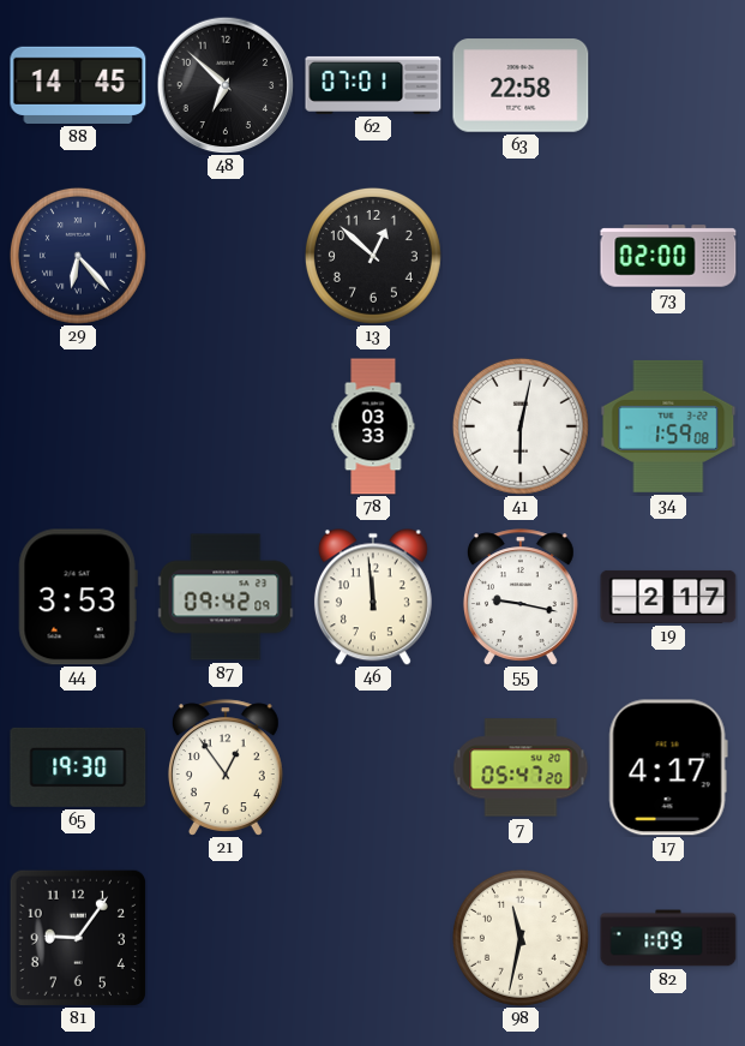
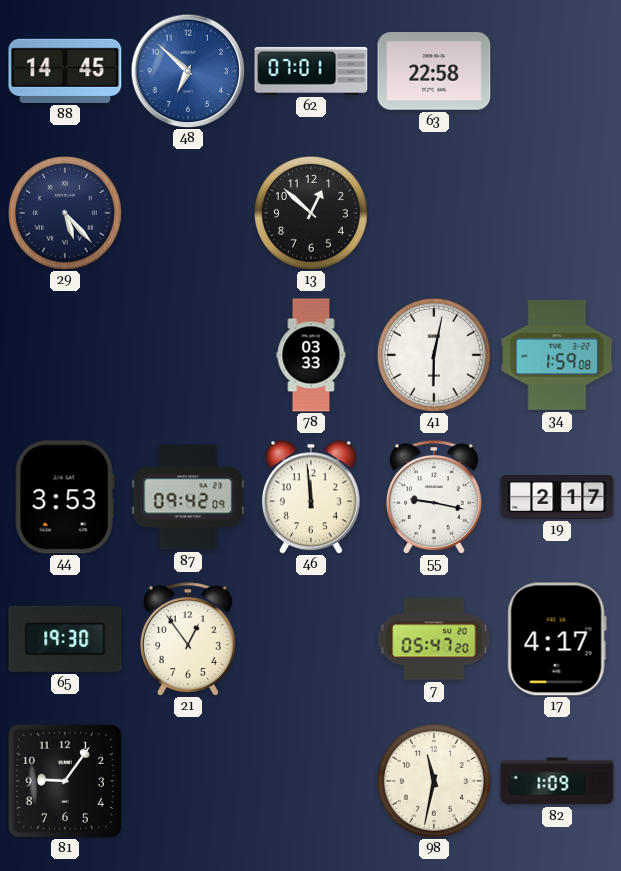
48 dial: black -> blue
29: 6:23 -> 5:23
73: 02:00 -> none
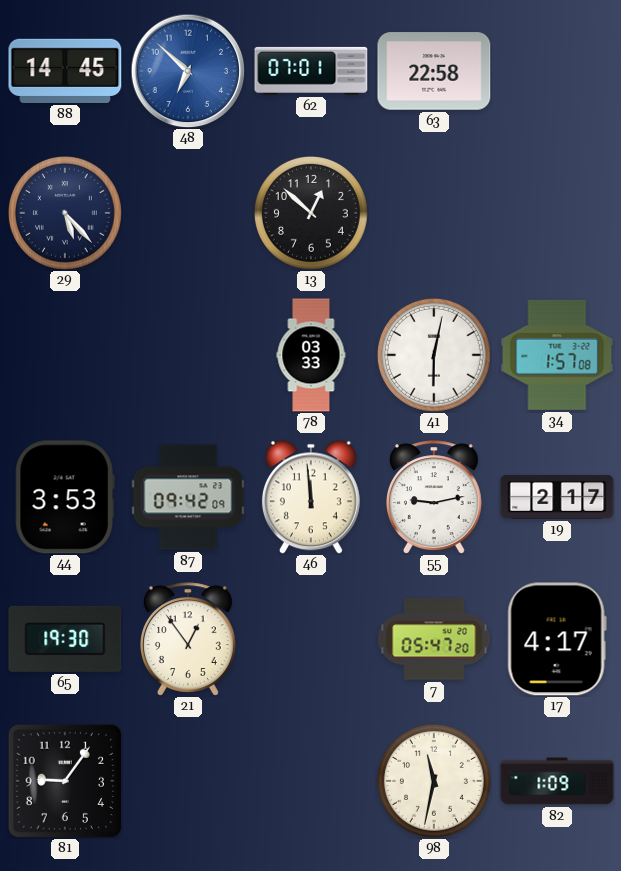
34: 1:59 -> 1:57
55: 9:17 -> 9:13
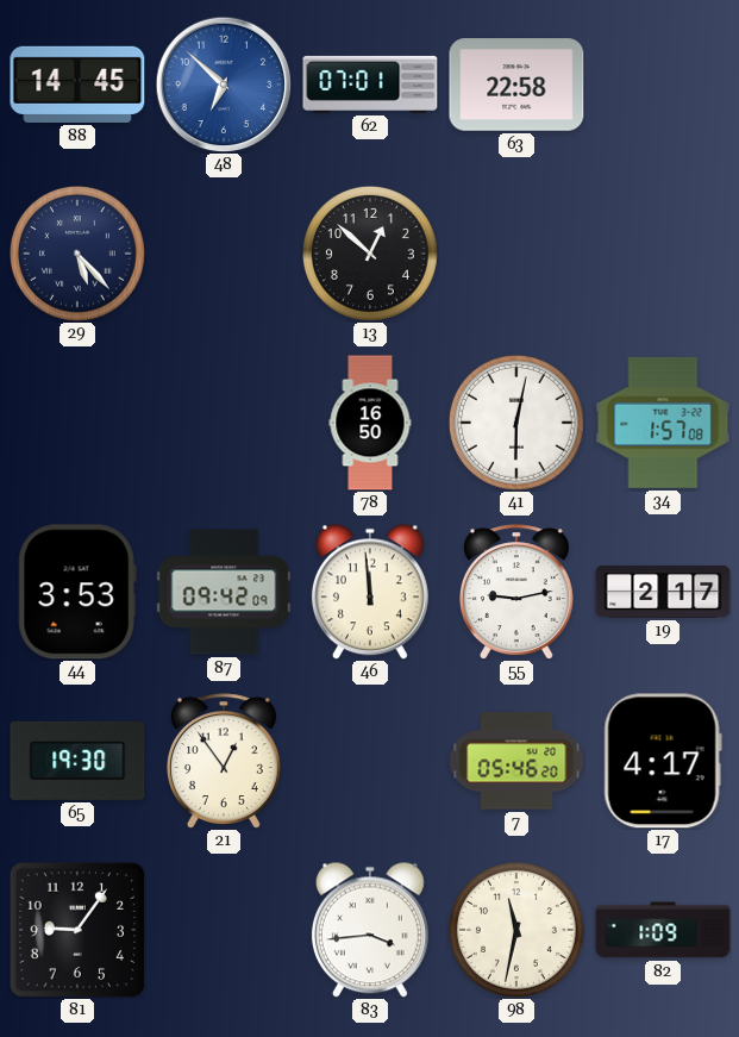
78: 03:33 -> 16:50
7: 05:47 -> 05:46
83: none -> 3:44
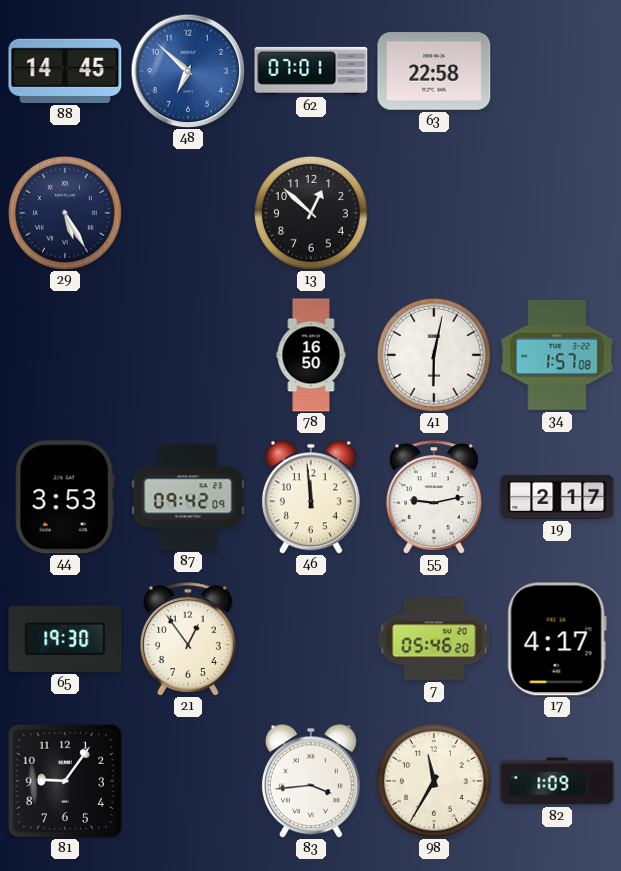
29: 5:23 -> 5:25
98: 11:32 -> 11:35
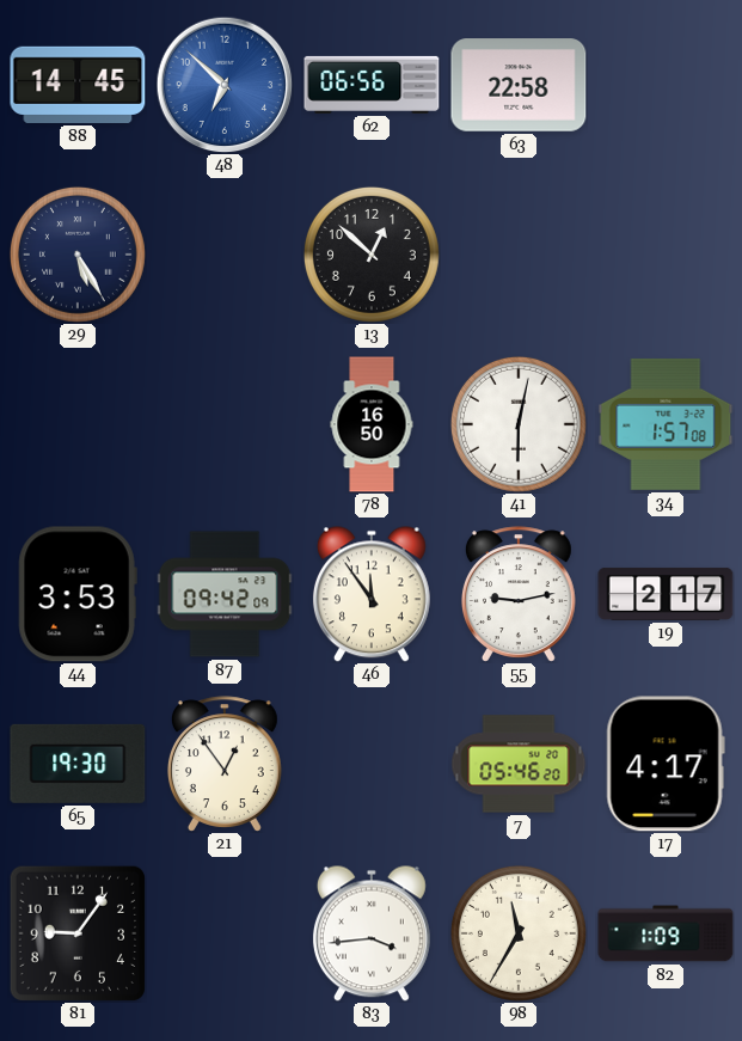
62: 07:01 -> 06:56
46: 11:59 -> 11:54
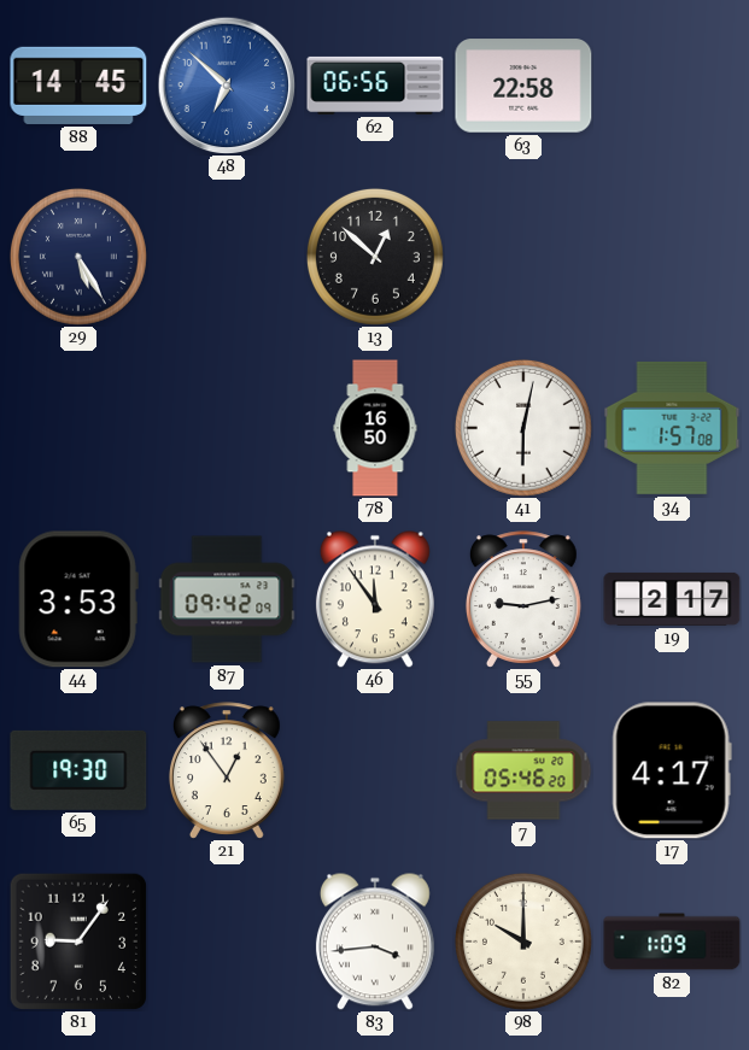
98: 11:35 -> 10:00
